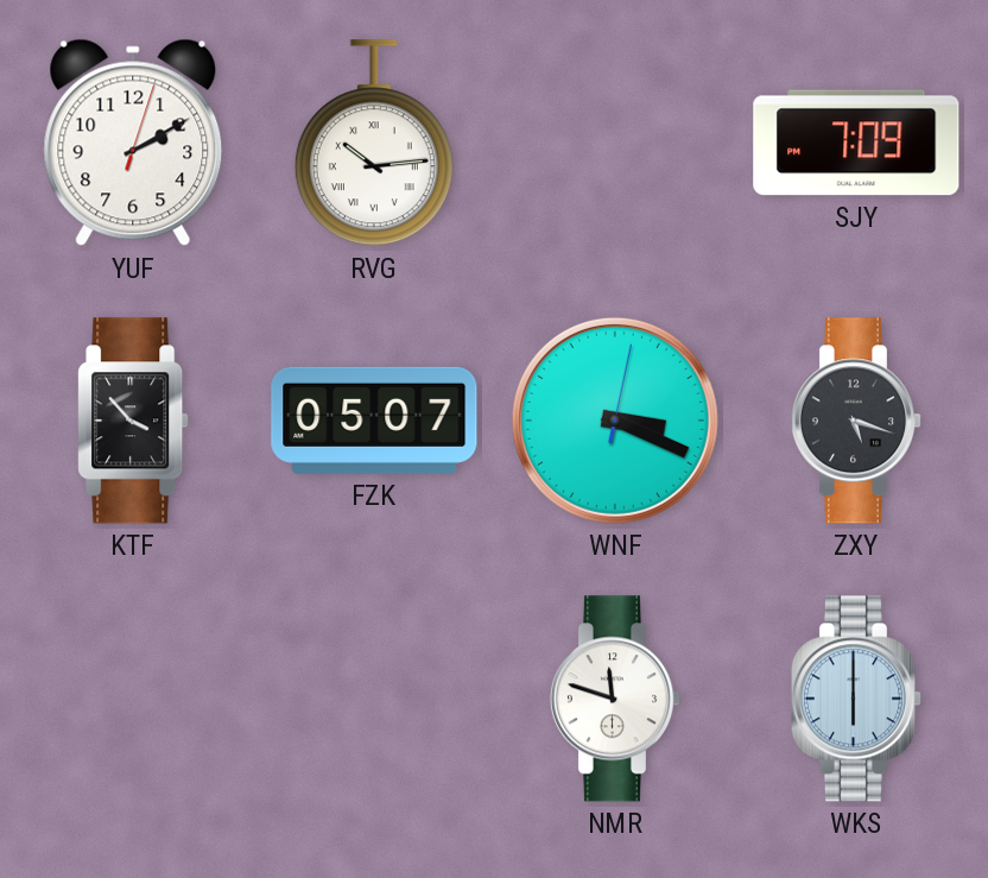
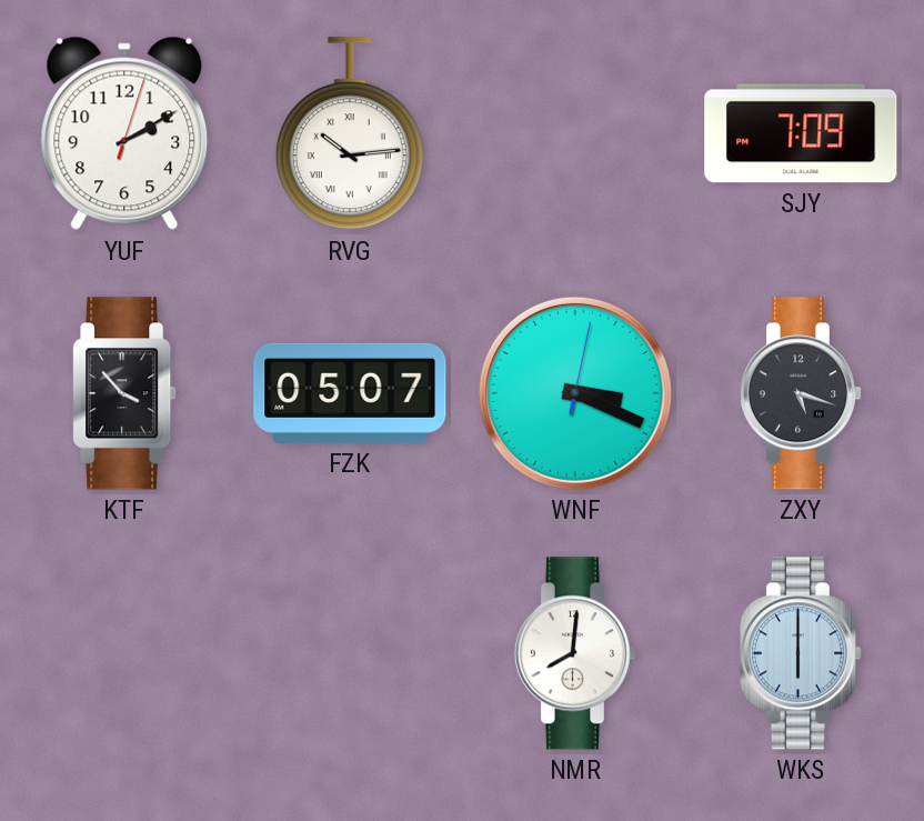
NMR: 11:48 -> 8:01
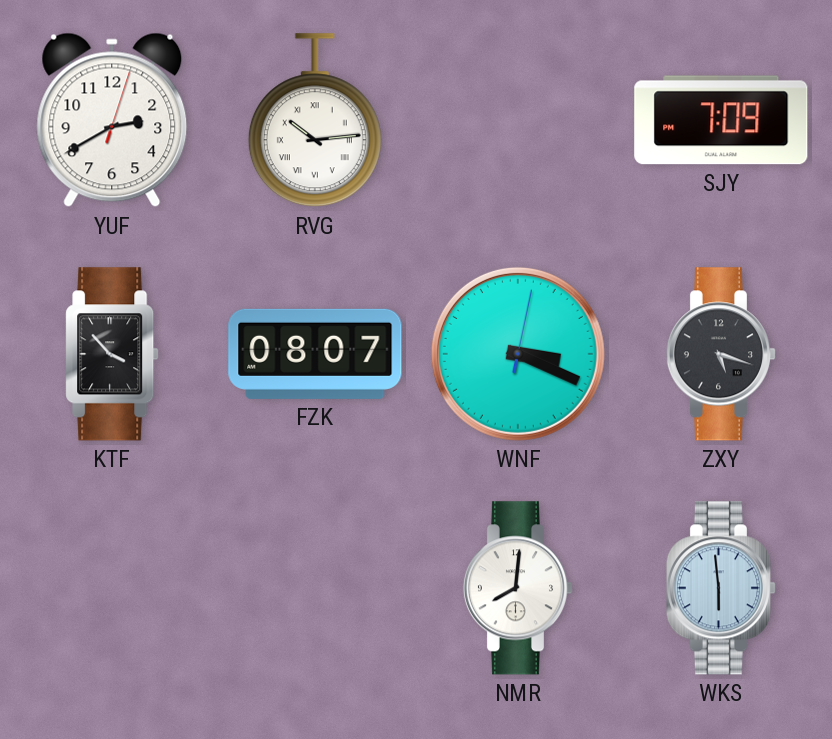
YUF: 2:10 -> 2:40
FZK: 05:07 -> 08:07
WKS: 6:00 -> 5:59
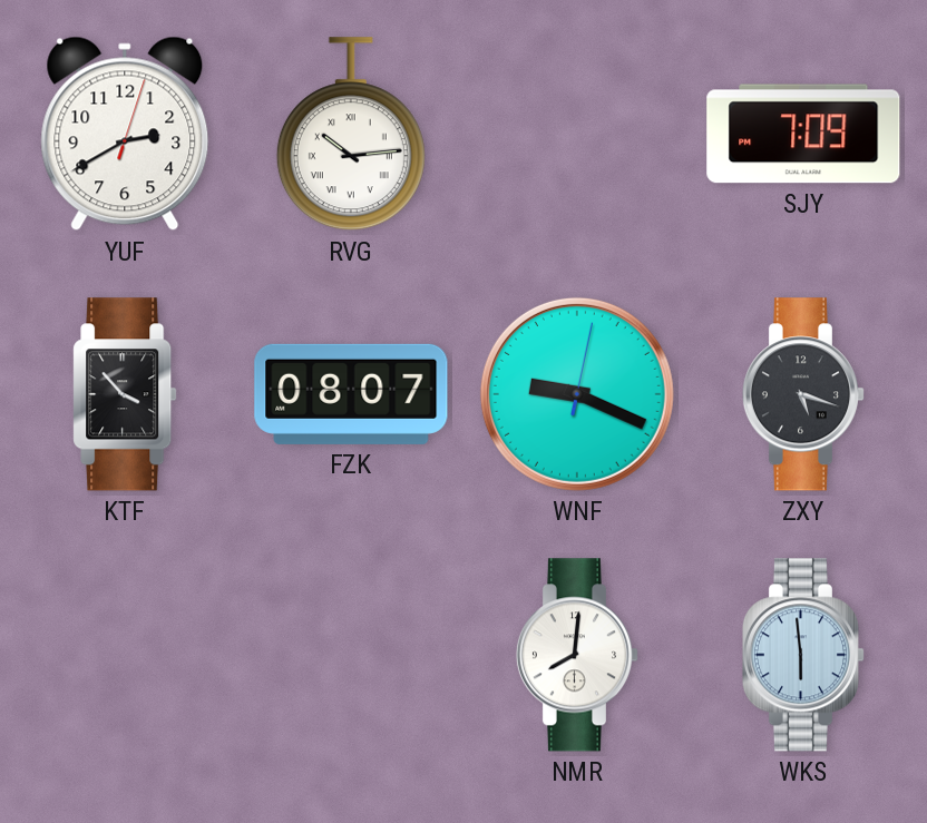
WNF: 3:19 -> 9:19
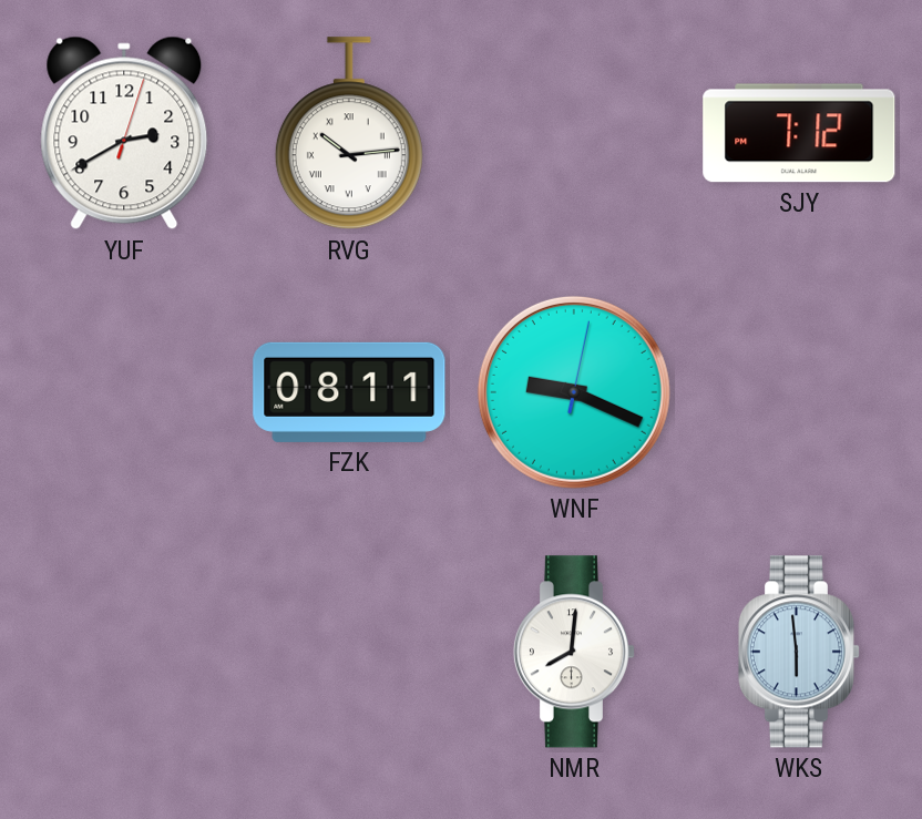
SJY: 7:09 -> 7:12
KTF: 3:53 -> none
FZK: 08:07 -> 08:11
ZXY: 5:18 -> none
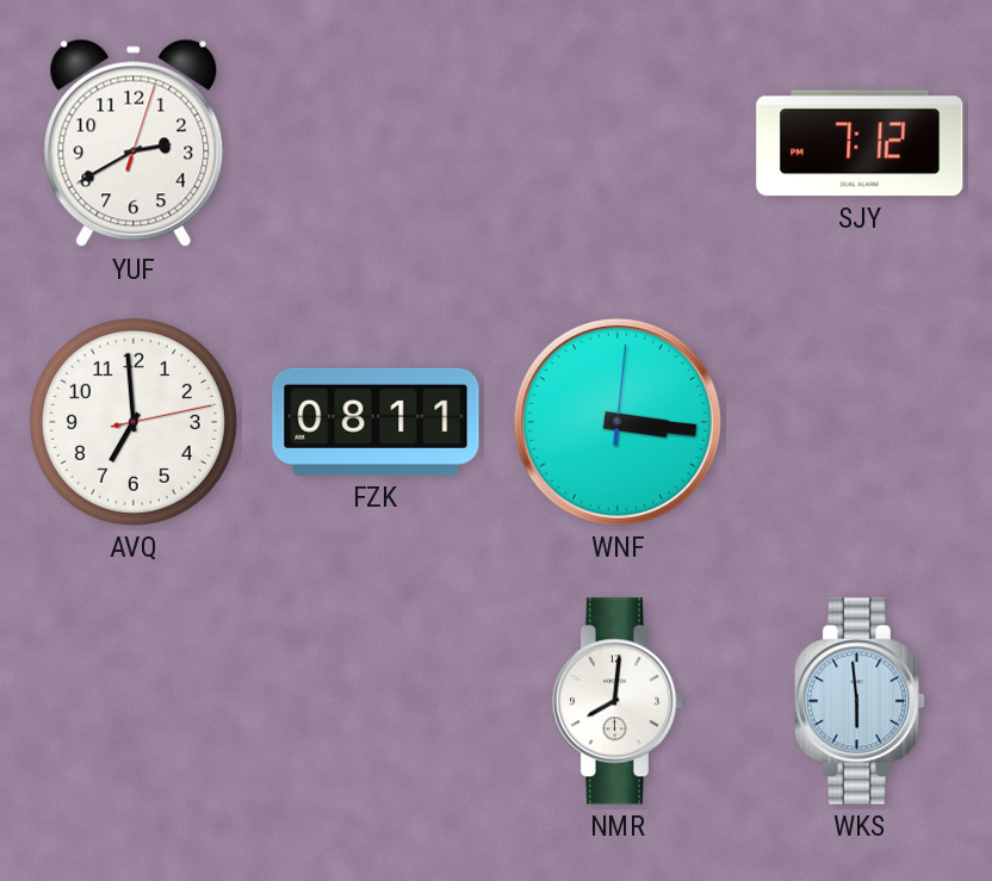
RVG: 10:14 -> none
AVQ: none -> 6:59
WNF: 9:19 -> 3:16
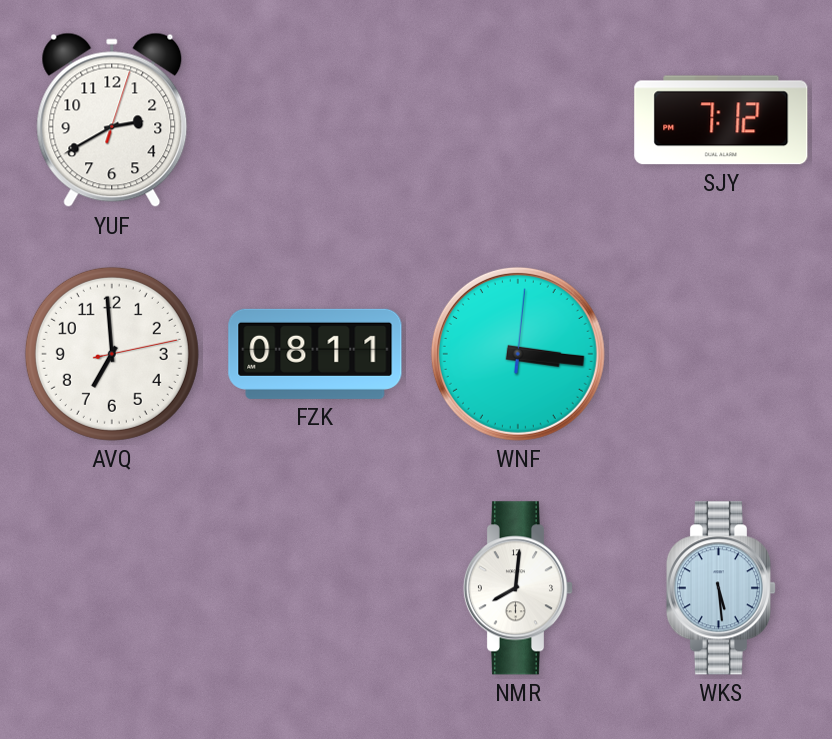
WKS: 5:59 -> 5:29
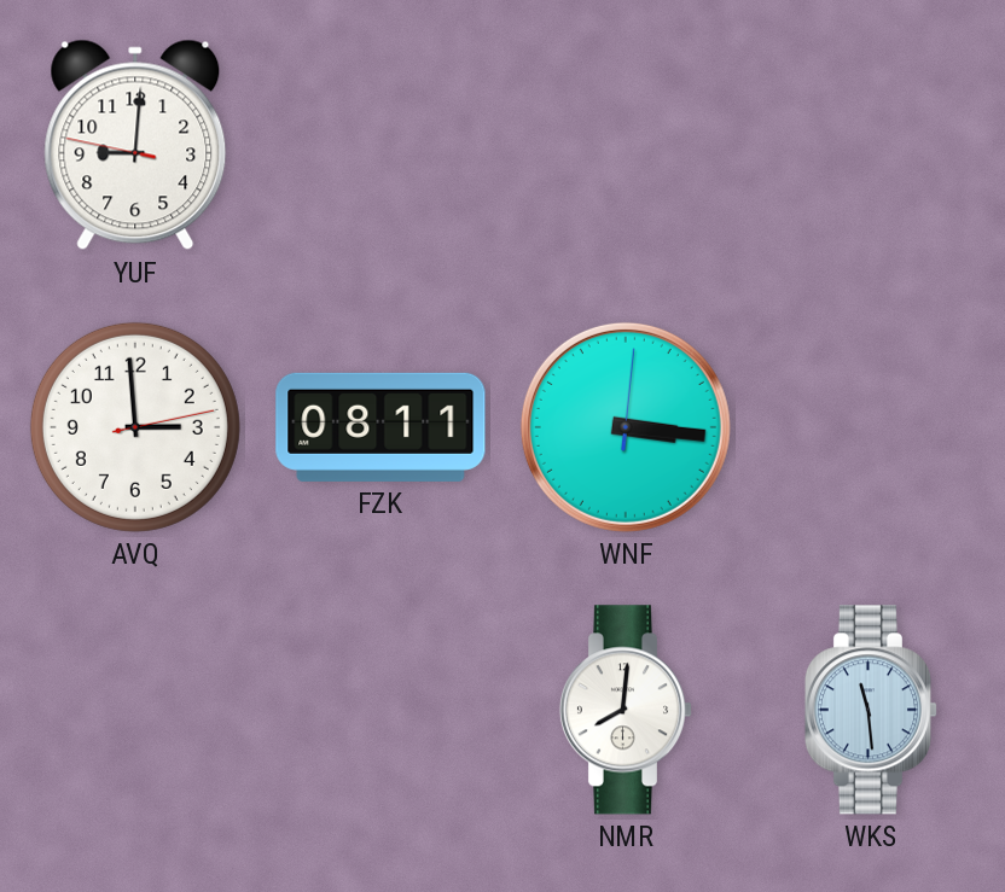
YUF: 2:40 -> 9:00
SJY: 7:12 -> none
AVQ: 6:59 -> 2:59
WKS: 5:29 -> 11:29
